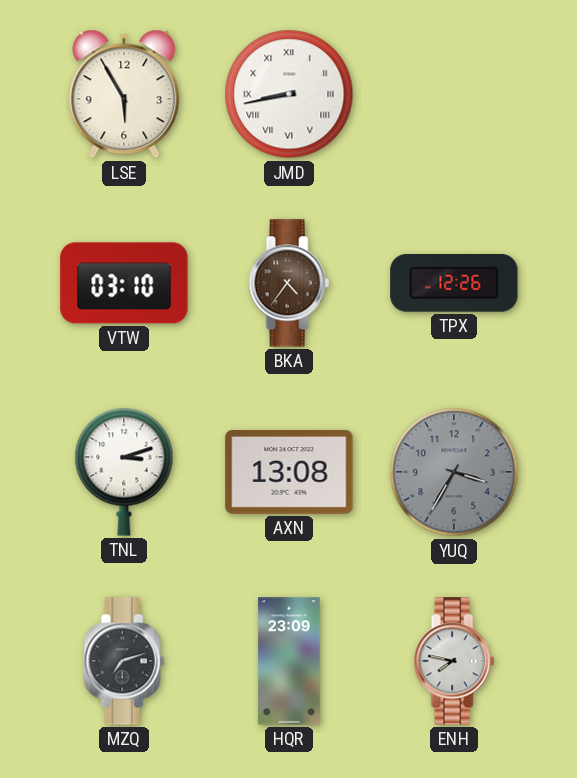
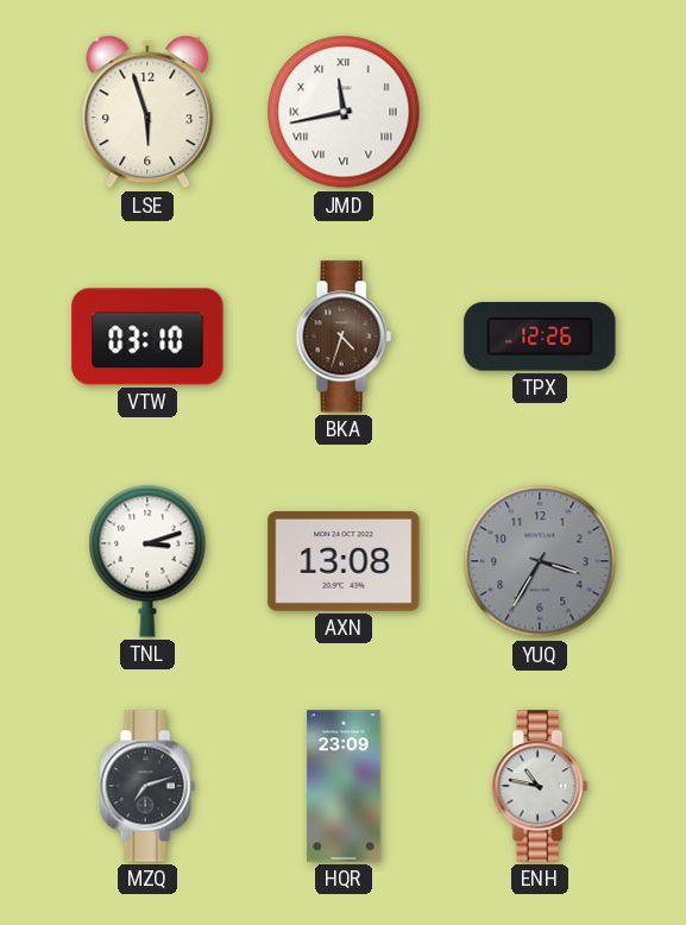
LSE: 5:55 -> 5:57
JMD: 8:43 -> 11:43
BKA: 4:36 -> 4:33
ENH: 7:47 -> 10:47
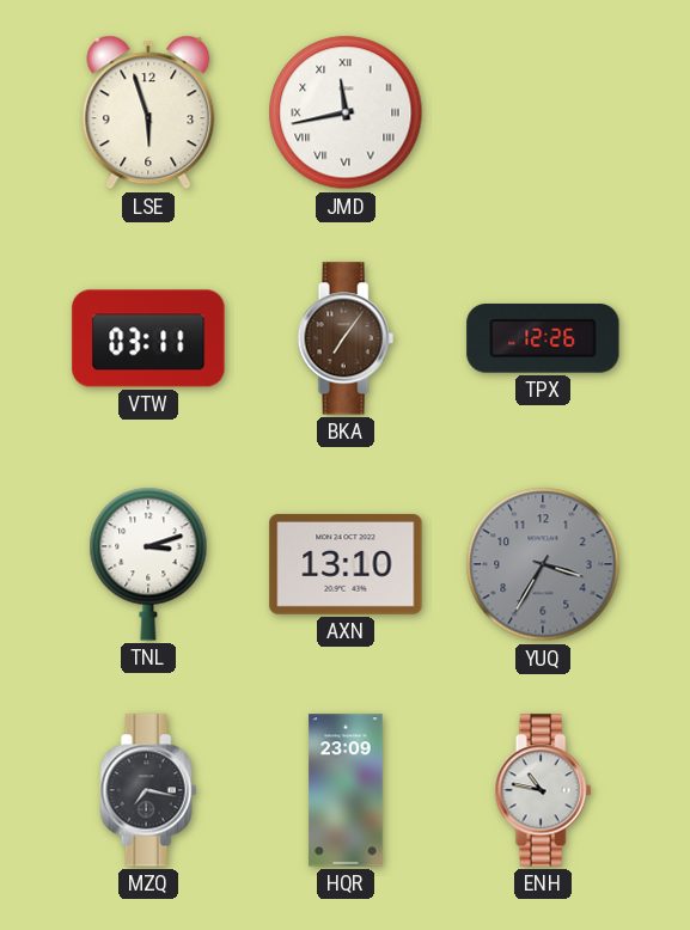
VTW: 03:10 -> 03:11
BKA: 4:33 -> 7:06
AXN: 13:08 -> 13:10
MZQ: 7:12 -> 7:17
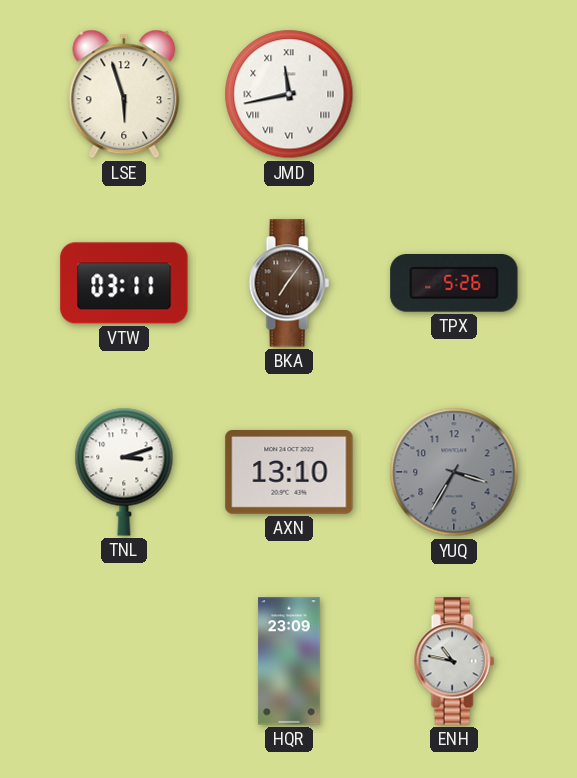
TPX: 12:26 -> 5:26
MZQ: 7:17 -> none
